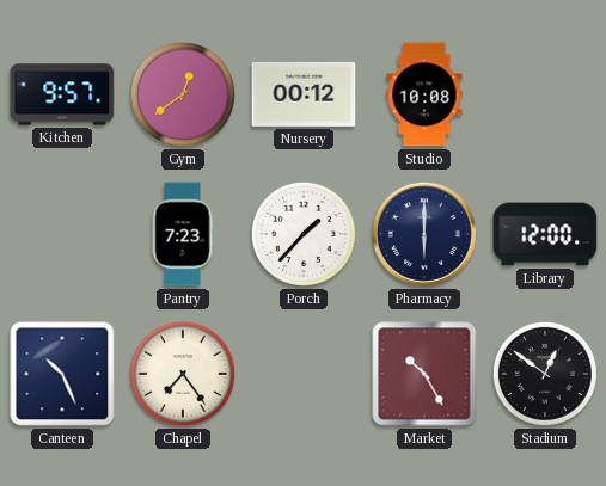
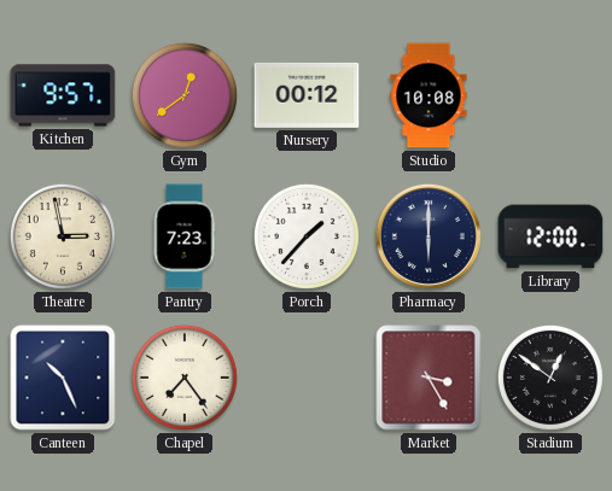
Theatre: none -> 2:58
Market: 10:25 -> 3:25
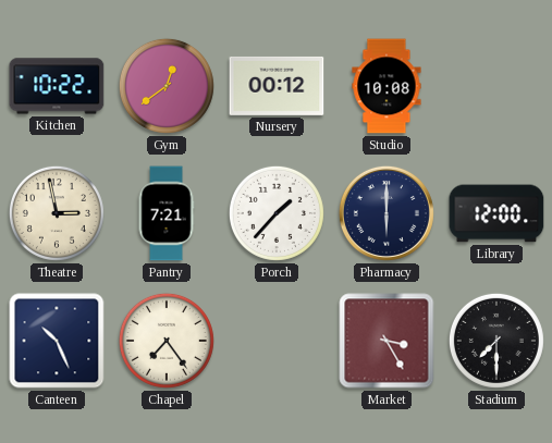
Kitchen: 9:57 -> 10:22
Pantry: 7:23 -> 7:21
Stadium: 12:51 -> 7:30
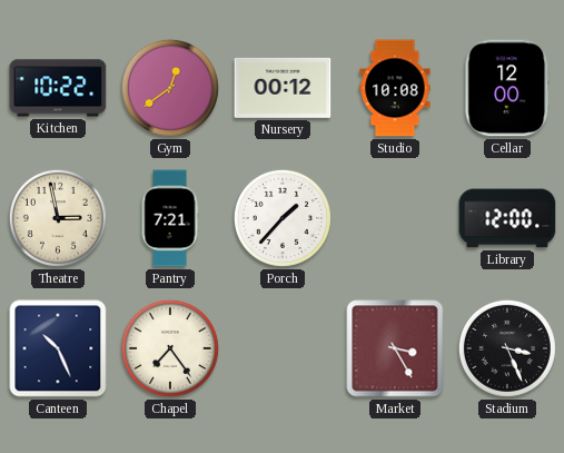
Cellar: none -> 12:00
Pharmacy: 6:00 -> none
Stadium: 7:30 -> 3:26
